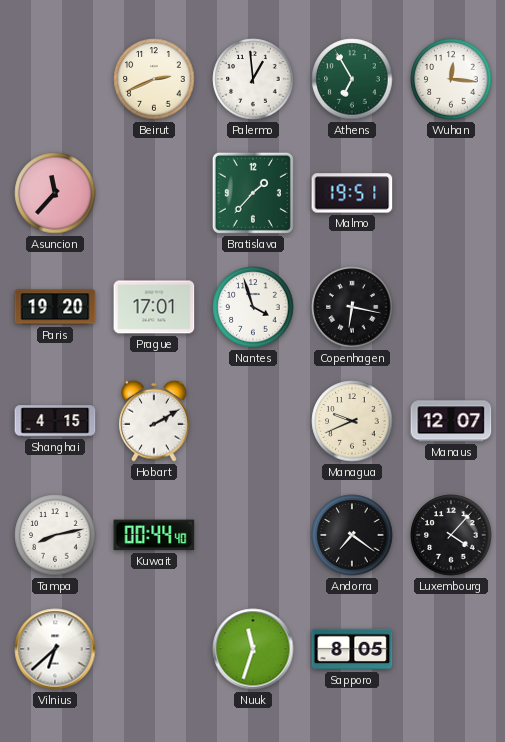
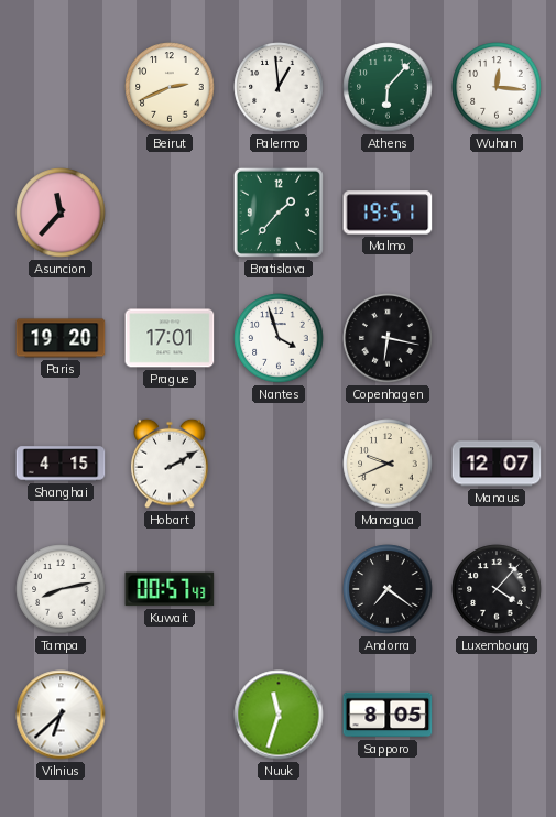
Athens: 6:55 -> 6:07
Kuwait: 00:44 -> 00:57
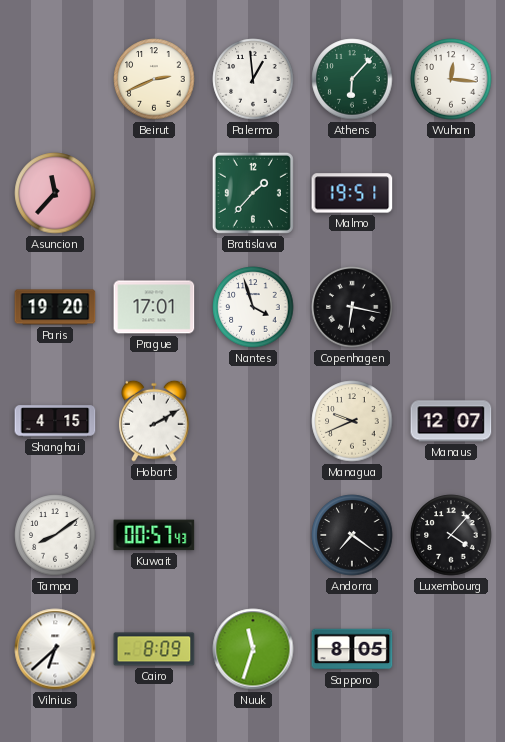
Tampa: 8:13 -> 8:09
Cairo: none -> 8:09
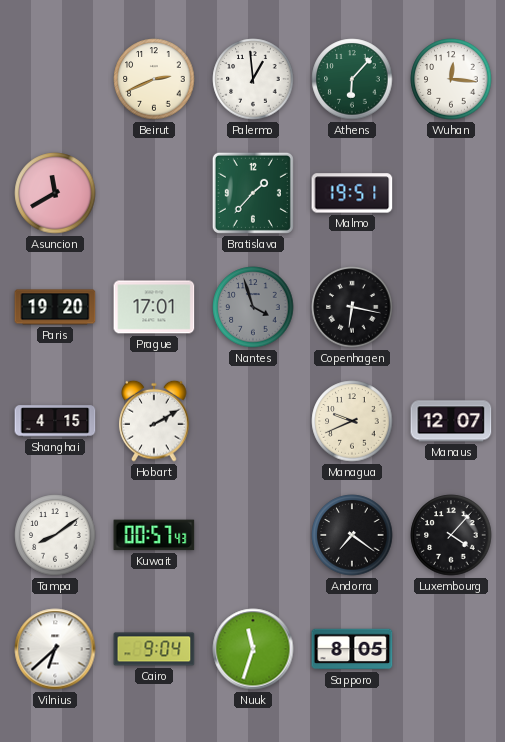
Asuncion: 11:37 -> 11:40
Nantes dial: white -> grey
Cairo: 8:09 -> 9:04
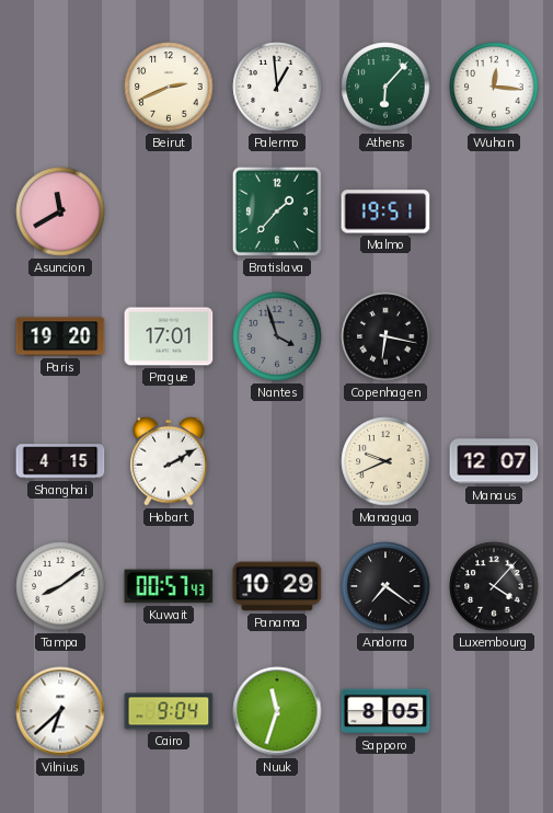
Panama: none -> 10:29
